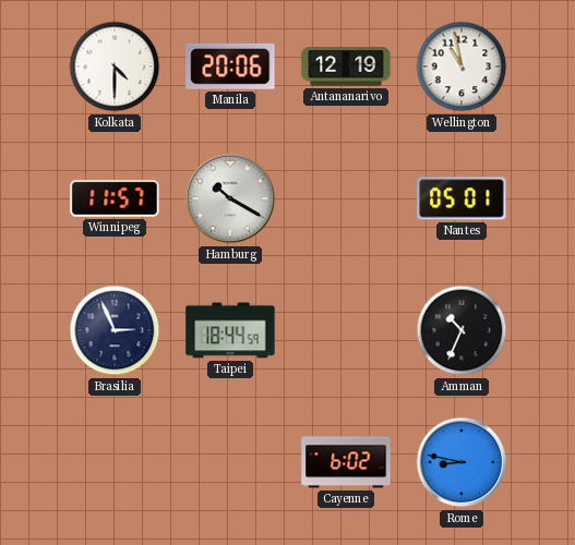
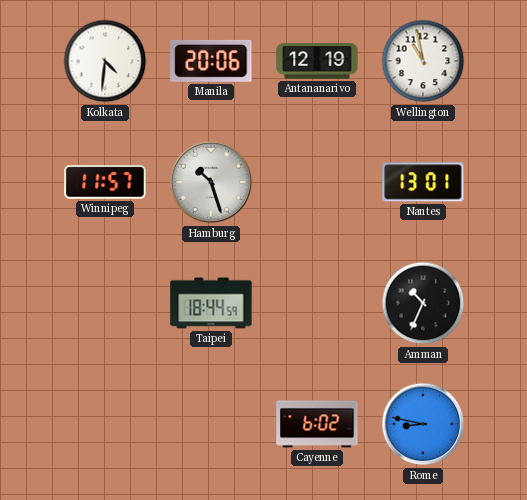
Kolkata: 4:30 -> 4:31
Hamburg: 10:20 -> 10:27
Nantes: 05:01 -> 13:01
Brasilia: 2:56 -> none
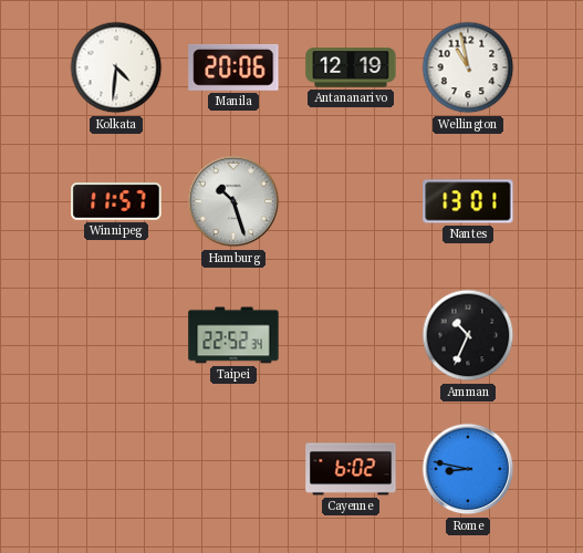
Taipei: 18:44 -> 22:52
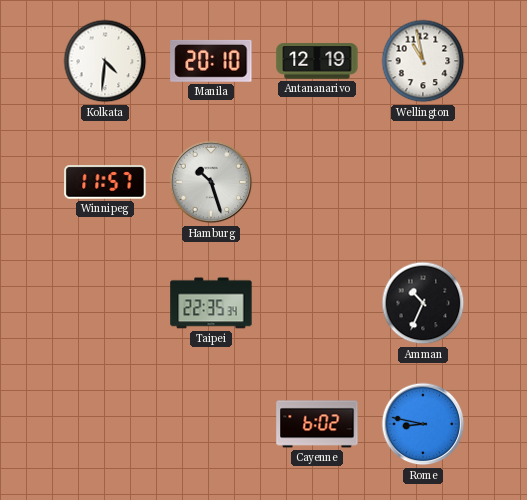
Manila: 20:06 -> 20:10
Nantes: 13:01 -> none
Taipei: 22:52 -> 22:35
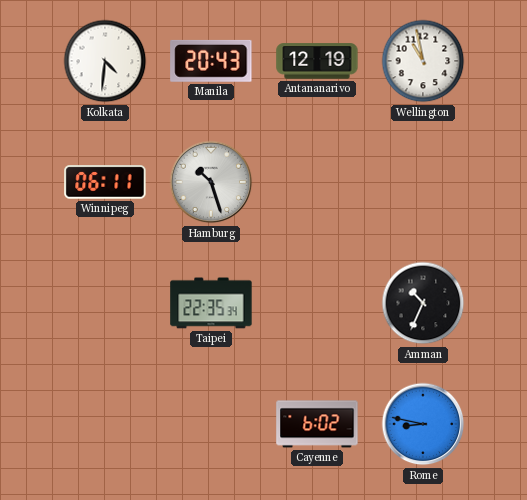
Manila: 20:10 -> 20:43
Winnipeg: 11:57 -> 06:11
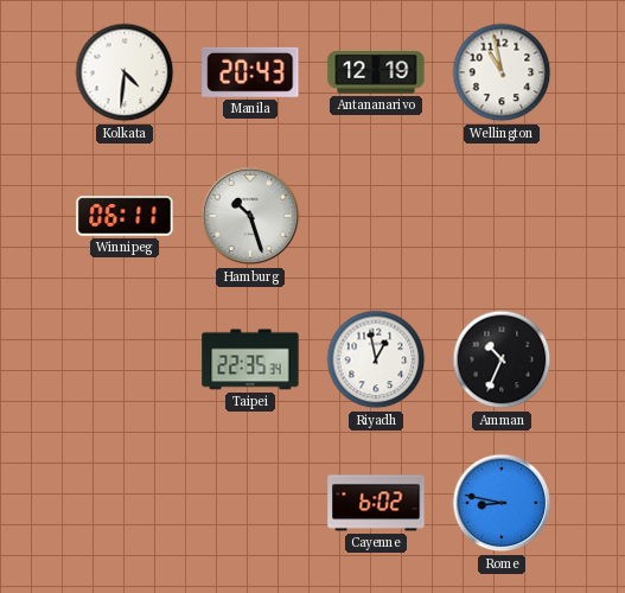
Riyadh: none -> 12:58
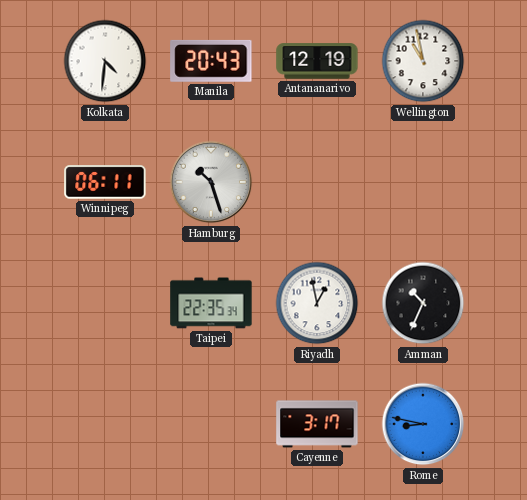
Cayenne: 6:02 -> 3:17
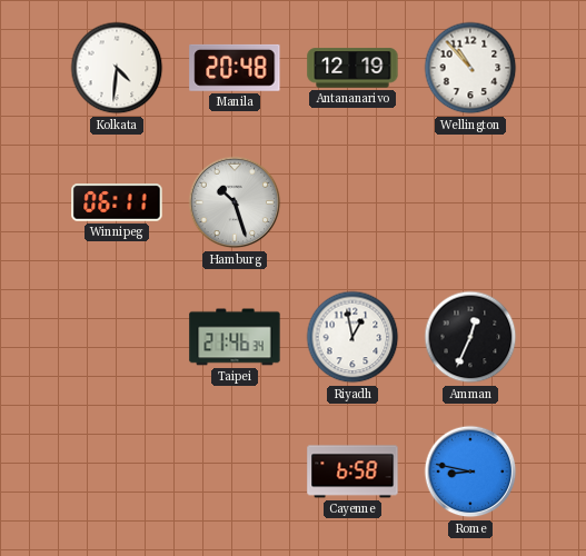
Manila: 20:43 -> 20:48
Wellington: 10:58 -> 10:53
Taipei: 22:35 -> 21:46
Amman: 10:34 -> 12:34
Cayenne: 3:17 -> 6:58
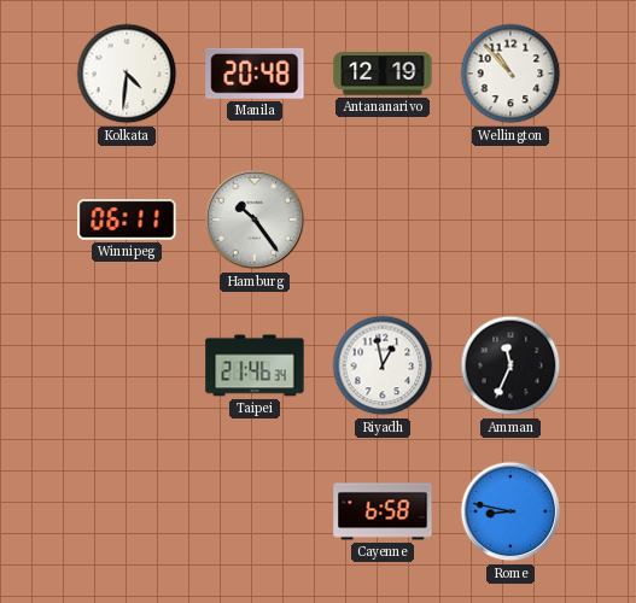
Hamburg: 10:27 -> 10:24
Amman: 12:34 -> 11:34
